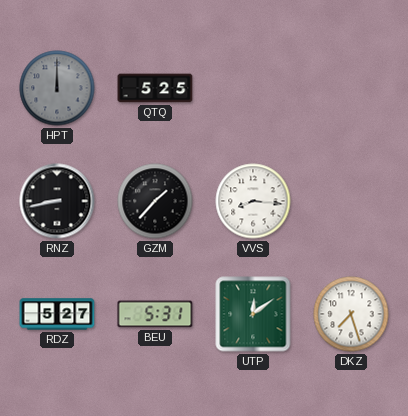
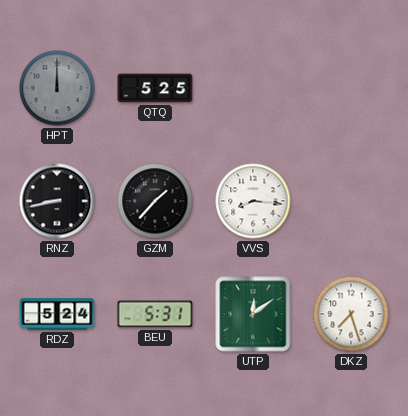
RDZ: 5:27 -> 5:24
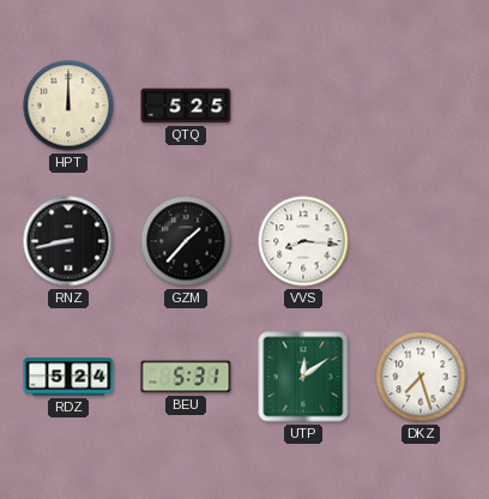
HPT dial: grey -> cream
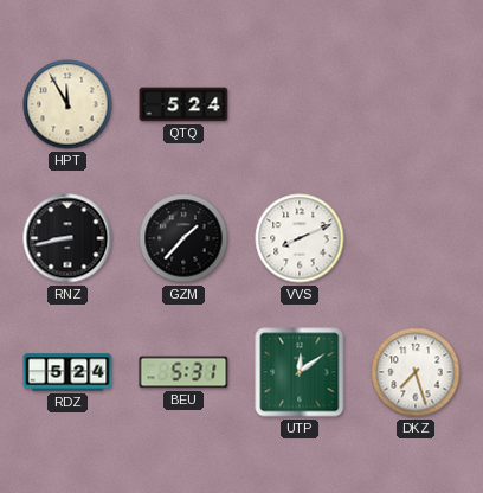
HPT: 12:00 -> 11:55
QTQ: 5:25 -> 5:24
VVS: 8:16 -> 8:11
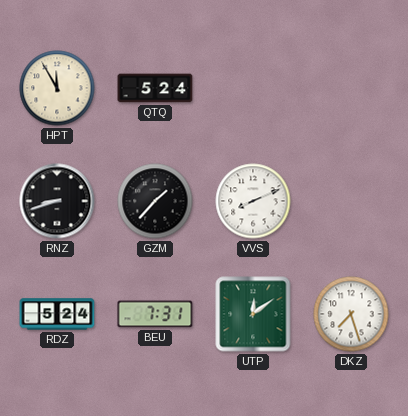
RNZ: 8:43 -> 8:42
BEU: 5:31 -> 7:31
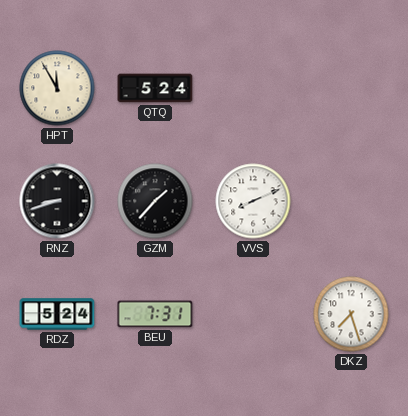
UTP: 12:09 -> none
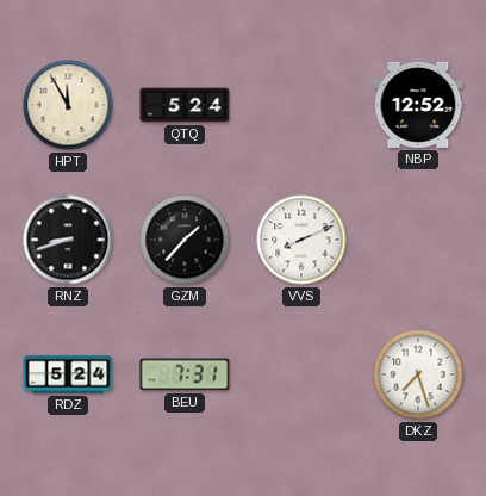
NBP: none -> 12:52
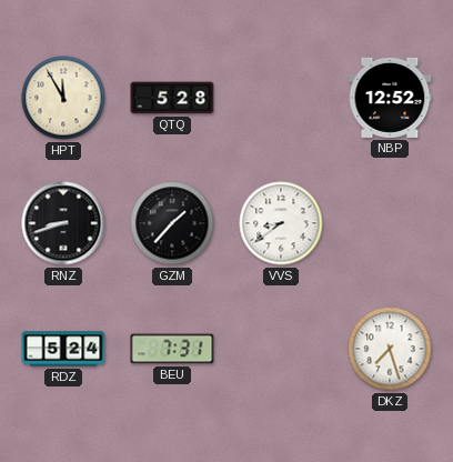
QTQ: 5:24 -> 5:28
VVS: 8:11 -> 8:39
